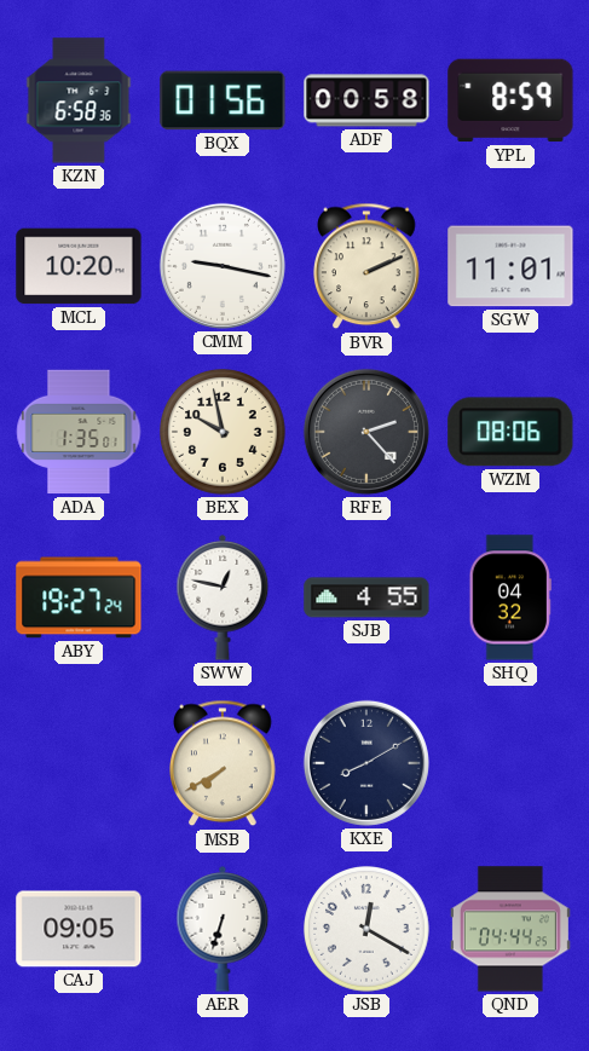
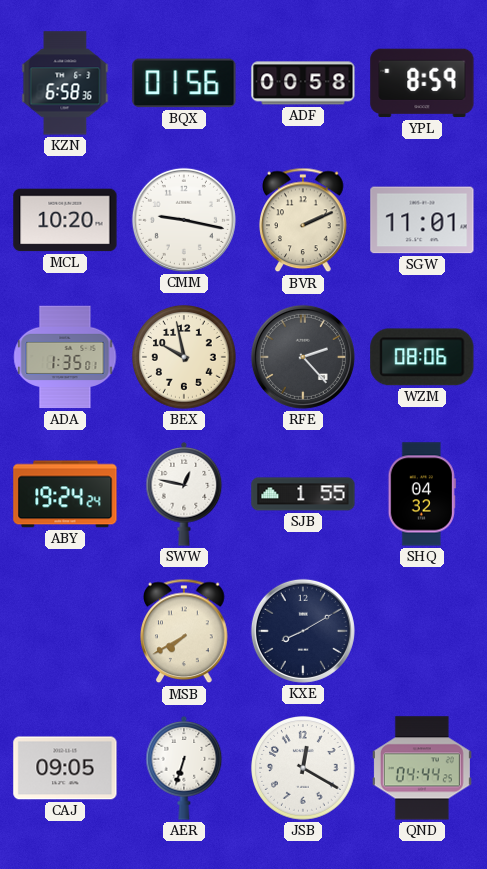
ABY: 19:27 -> 19:24
SJB: 4:55 -> 1:55
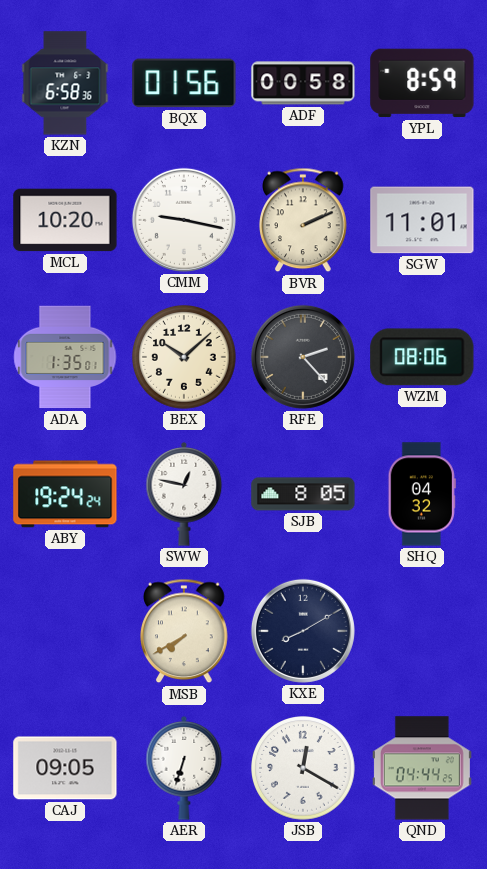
BEX: 9:58 -> 10:08
SJB: 1:55 -> 8:05
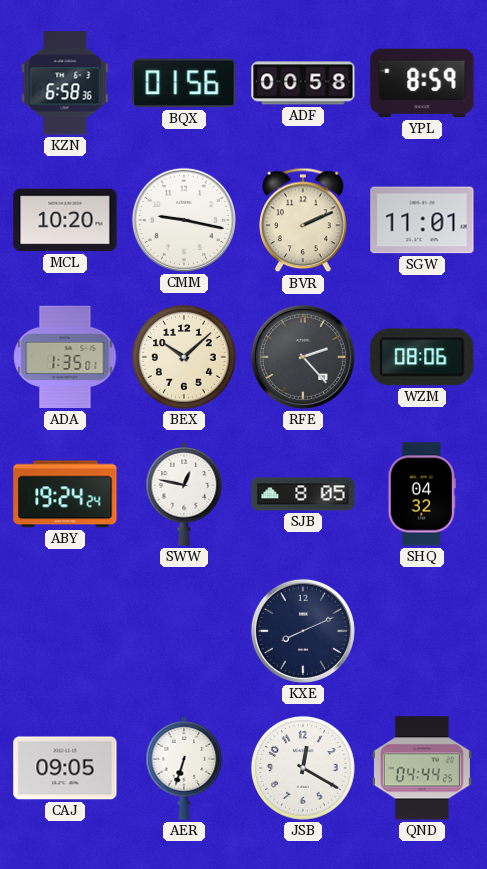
MSB: 7:40 -> none
KXE: 8:10 -> 8:11
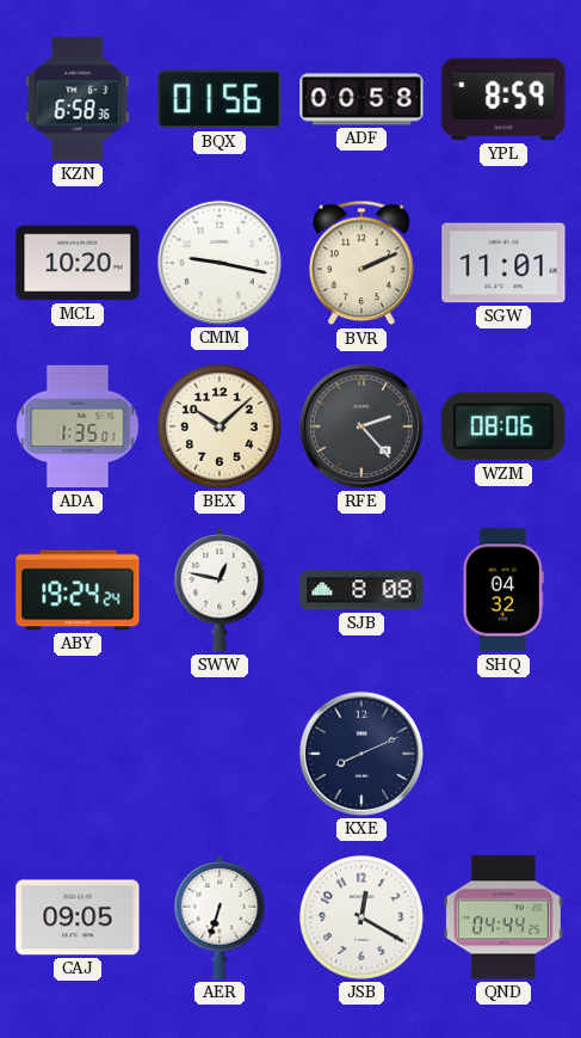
SJB: 8:05 -> 8:08
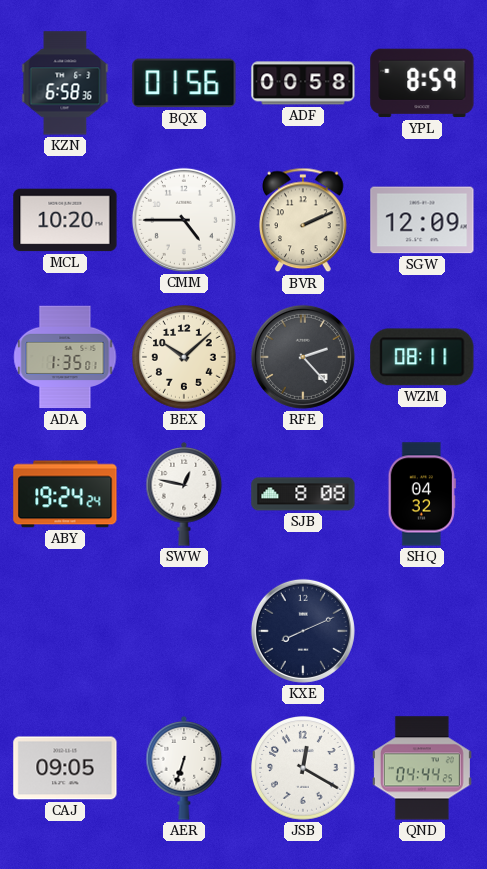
CMM: 9:17 -> 4:45
SGW: 11:01 -> 12:09
WZM: 08:06 -> 08:11
